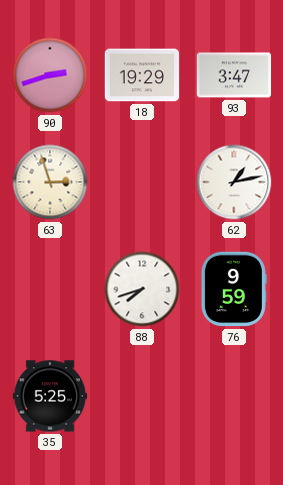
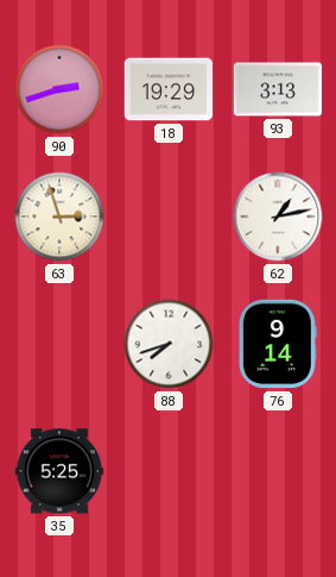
93: 3:47 -> 3:13
76: 9:59 -> 9:14
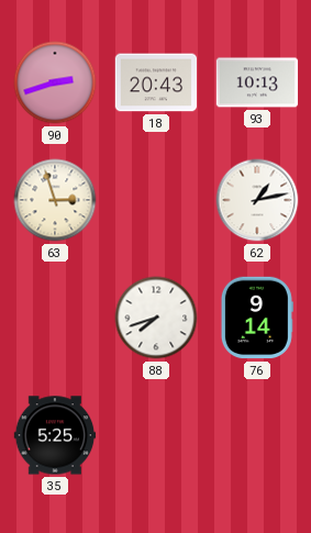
18: 19:29 -> 20:43
93: 3:13 -> 10:13
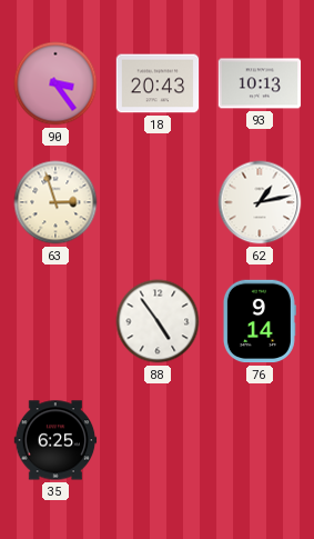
90: 2:42 -> 3:24
88: 7:42 -> 4:54
35: 5:25 -> 6:25
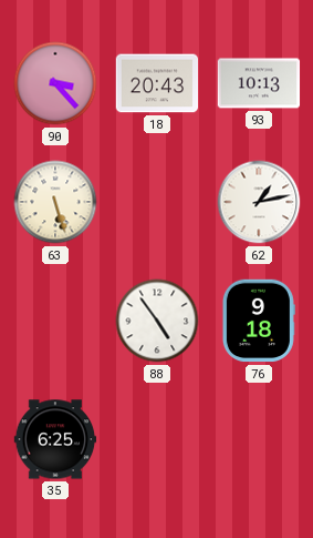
90: 3:24 -> 3:23
63: 2:57 -> 5:27
76: 9:14 -> 9:18
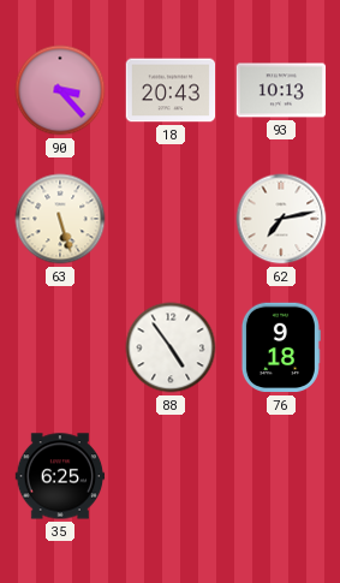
62: 1:13 -> 7:13
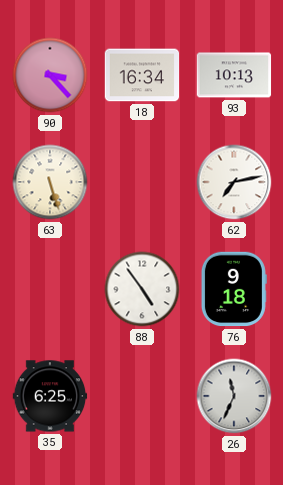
18: 20:43 -> 16:34
26: none -> 11:34
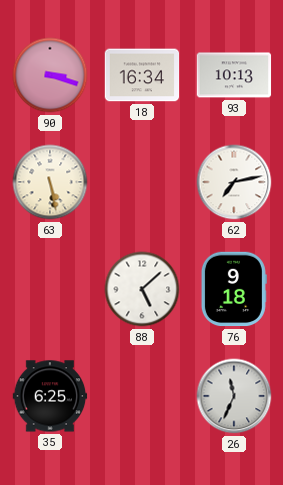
90: 3:23 -> 3:18
63: 5:27 -> 5:28
88: 4:54 -> 5:08
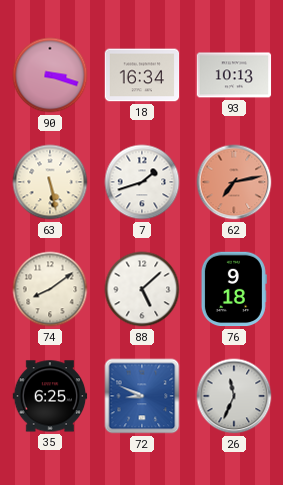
7: none -> 1:42
62 dial: white -> salmon
74: none -> 8:09
72: none -> 8:49
